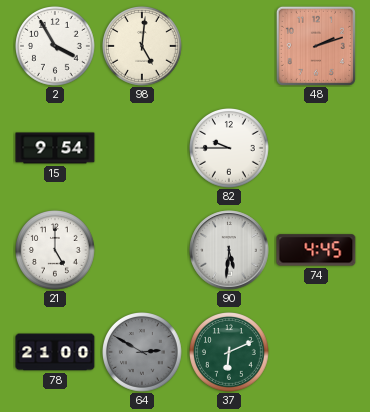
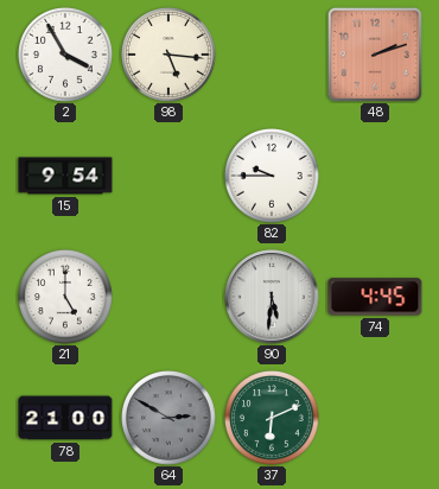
98: 5:01 -> 5:16
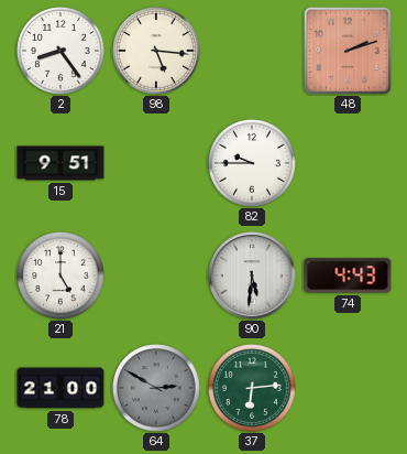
2: 3:55 -> 8:24
15: 9:54 -> 9:51
74: 4:45 -> 4:43
37: 6:11 -> 6:14
